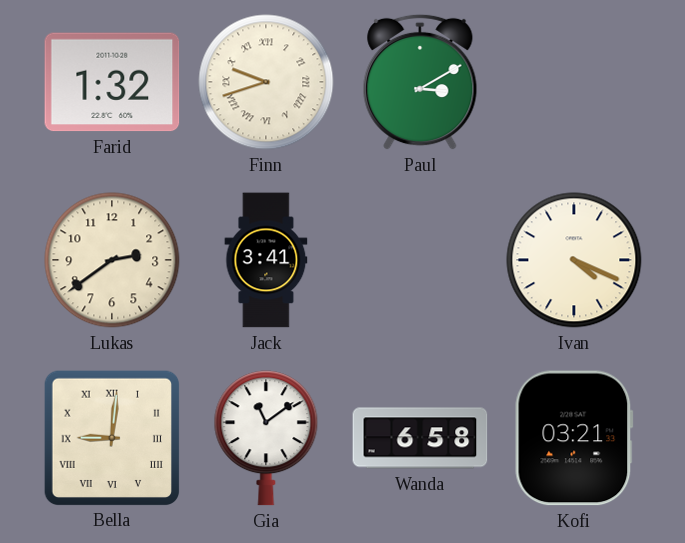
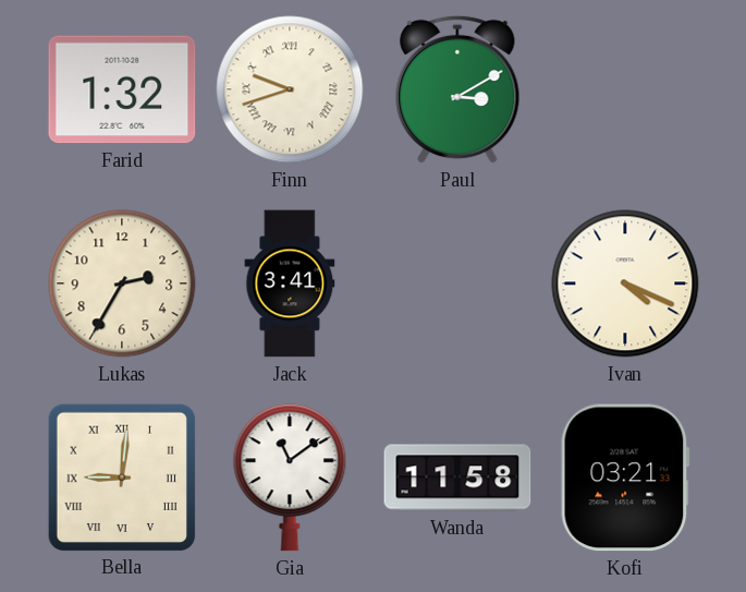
Lukas: 2:39 -> 2:35
Wanda: 6:58 -> 11:58
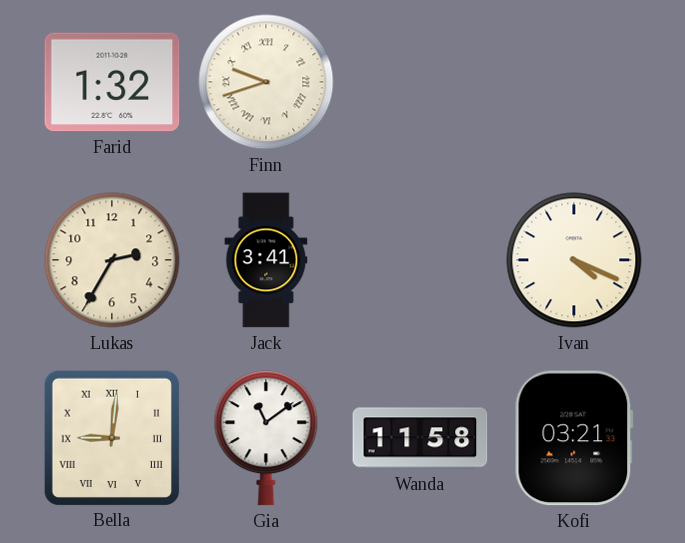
Paul: 3:10 -> none
